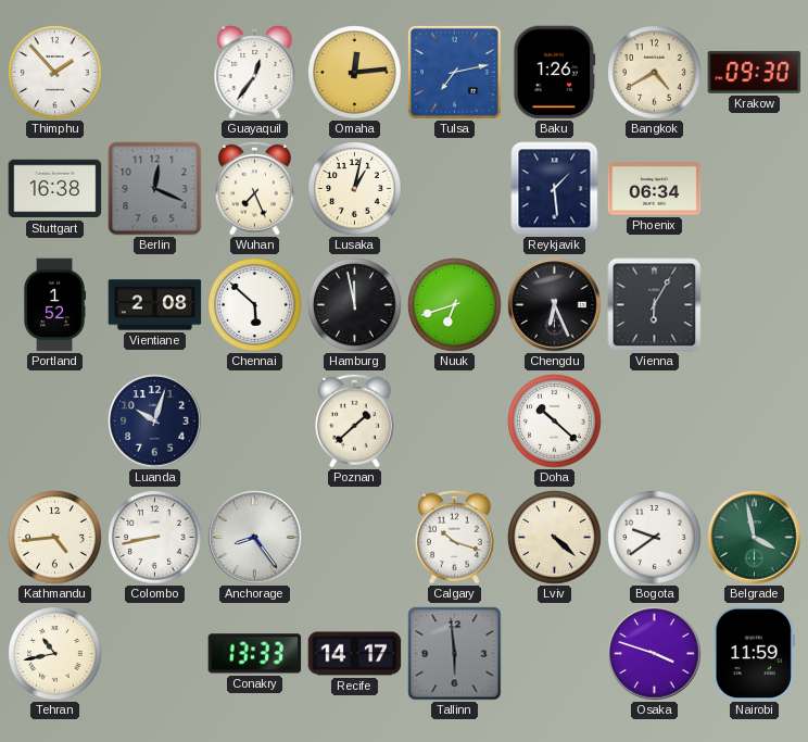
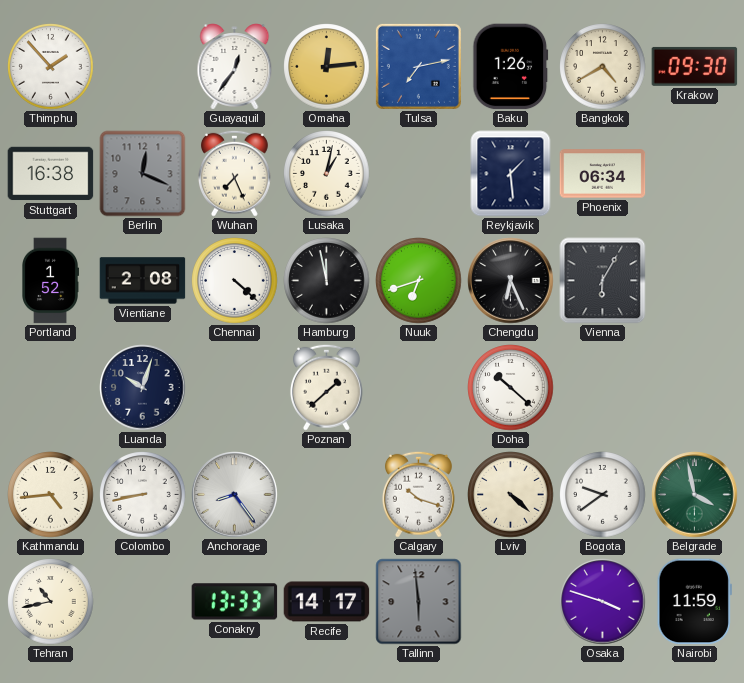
Chennai: 5:52 -> 4:22
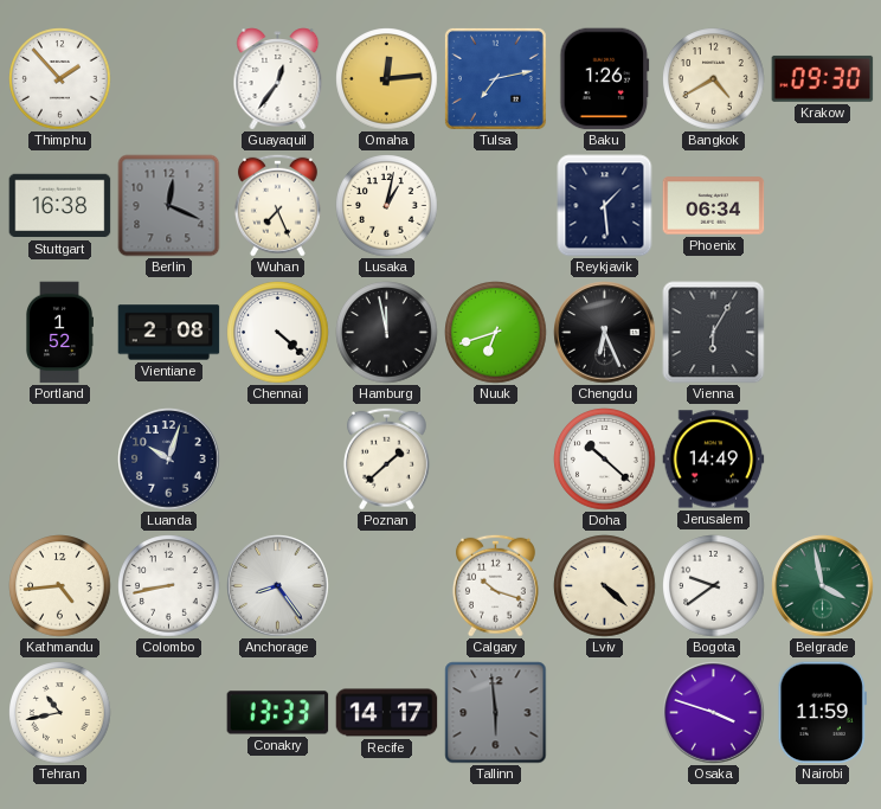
Jerusalem: none -> 14:49
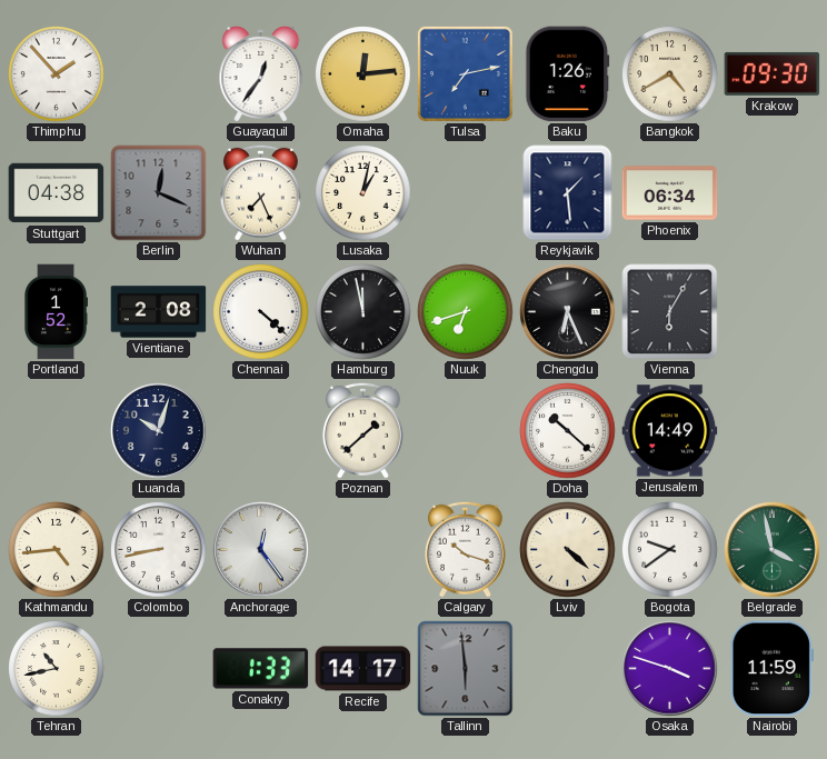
Stuttgart: 16:38 -> 04:38
Anchorage: 8:24 -> 12:24
Conakry: 13:33 -> 1:33
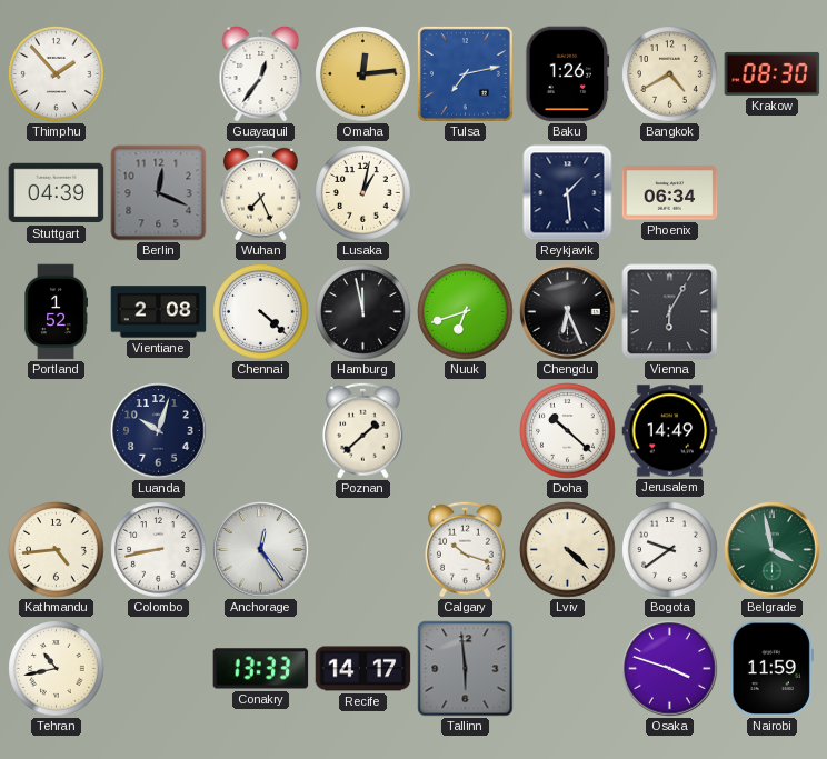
Krakow: 09:30 -> 08:30
Stuttgart: 04:38 -> 04:39
Conakry: 1:33 -> 13:33
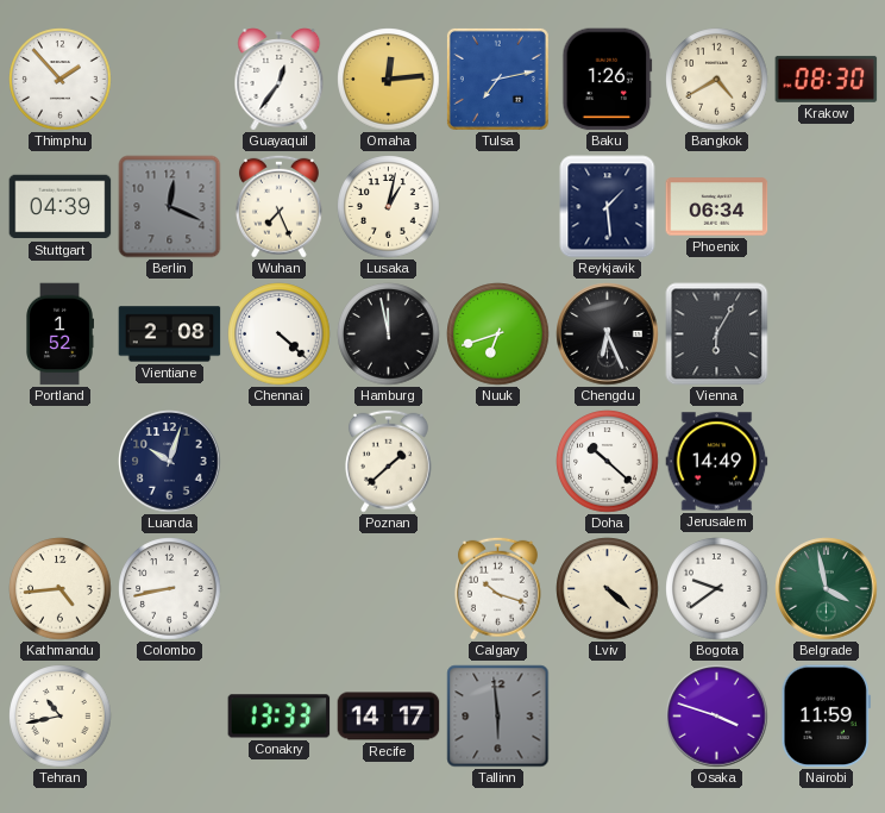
Anchorage: 12:24 -> none
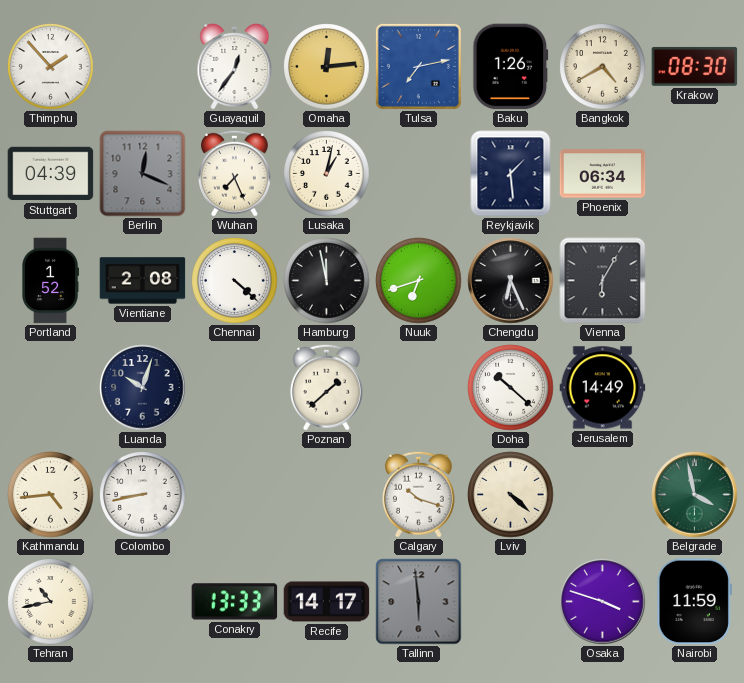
Bogota: 9:39 -> none
